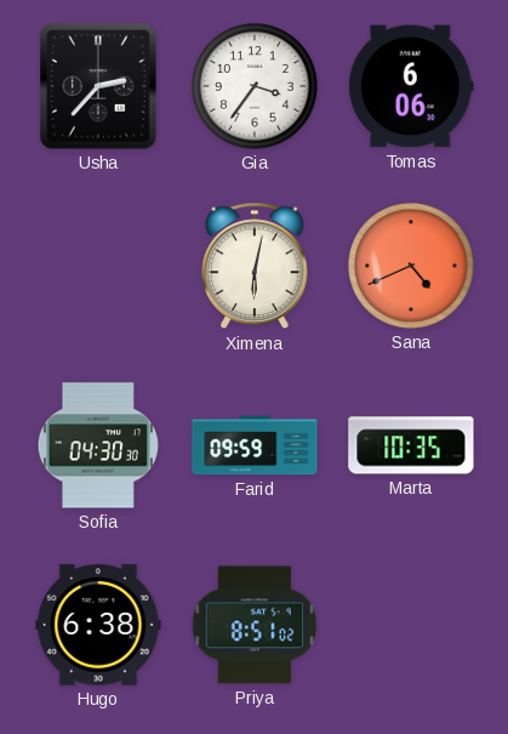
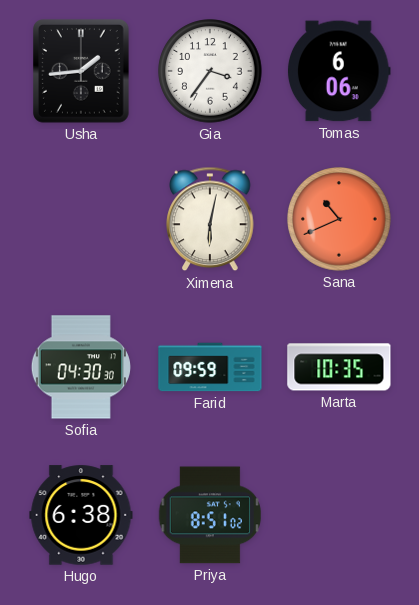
Usha: 2:37 -> 1:44
Sana: 4:41 -> 10:41
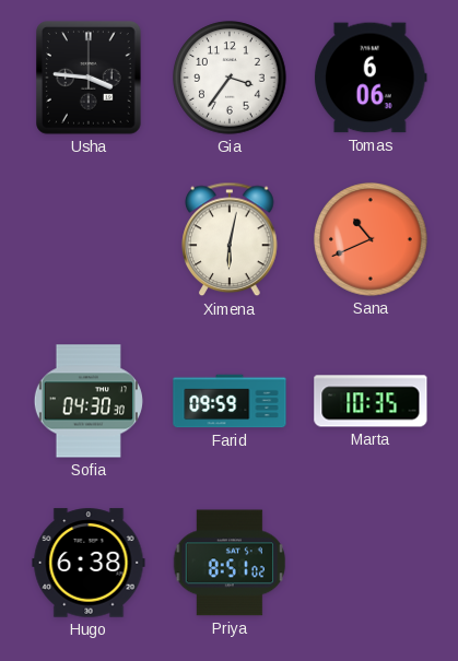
Usha: 1:44 -> 3:46
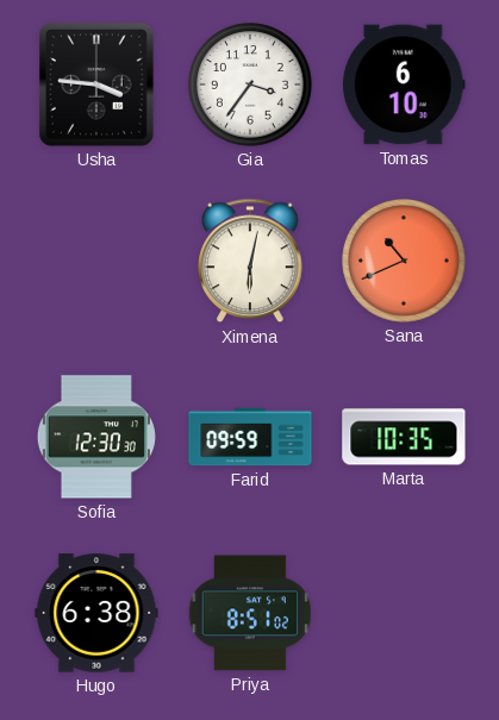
Tomas: 6:06 -> 6:10
Sofia: 04:30 -> 12:30
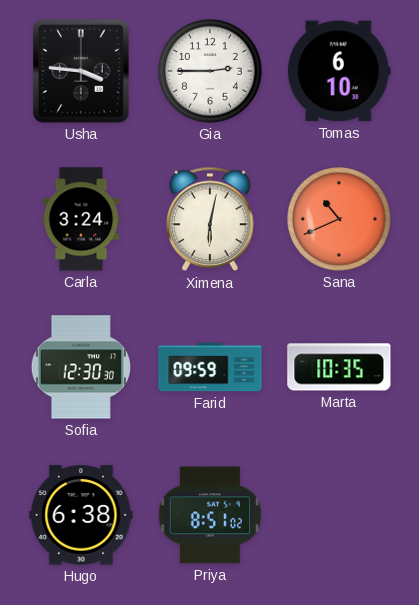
Gia: 3:36 -> 2:45
Carla: none -> 3:24
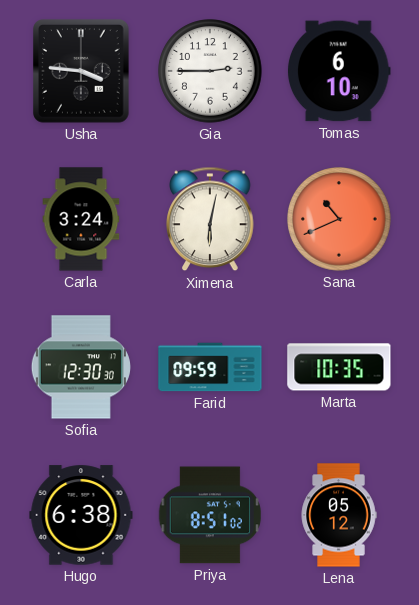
Lena: none -> 05:12
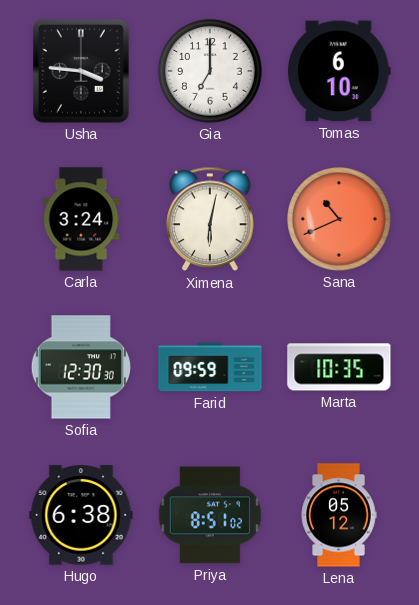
Gia: 2:45 -> 7:00
